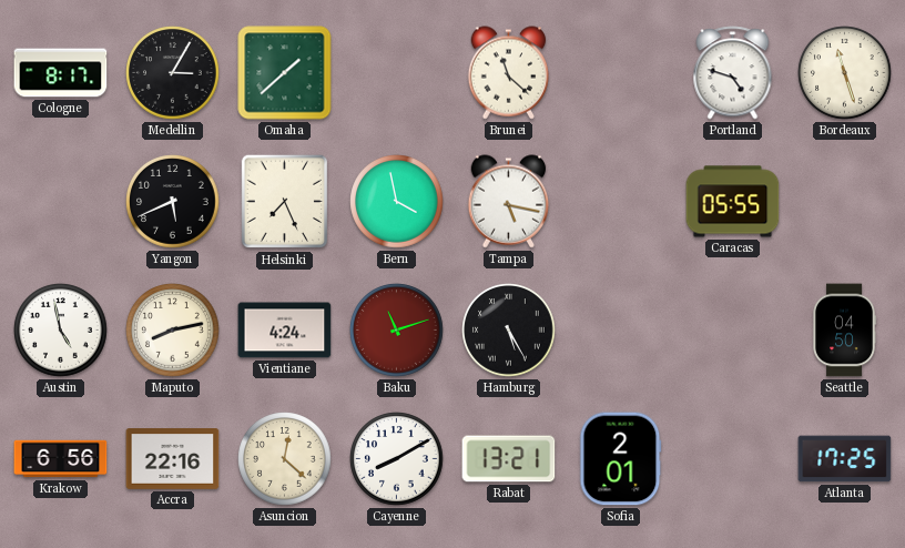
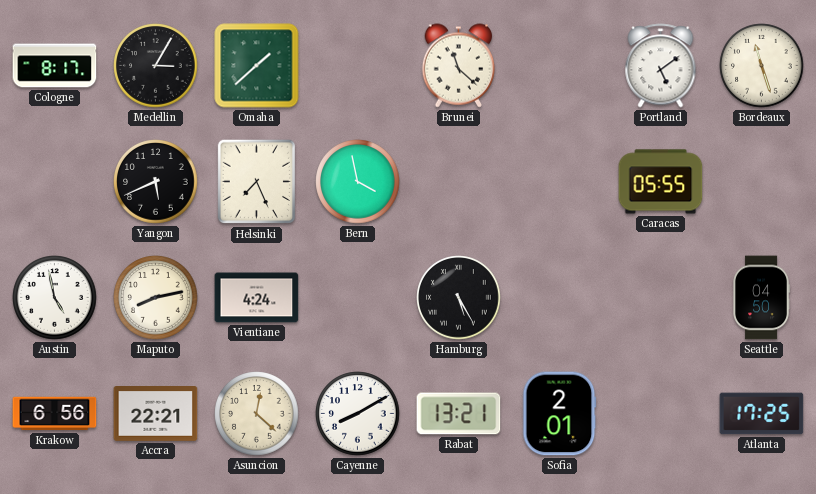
Portland: 4:48 -> 5:09
Tampa: 5:17 -> none
Baku: 11:12 -> none
Accra: 22:16 -> 22:21
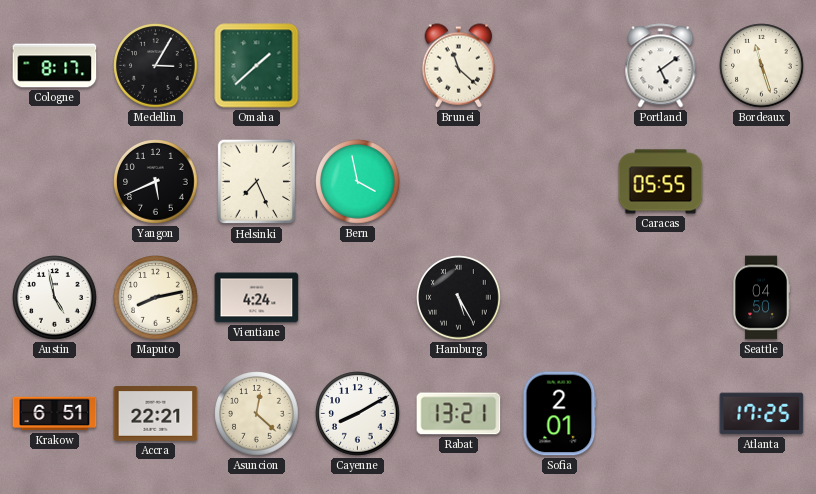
Krakow: 6:56 -> 6:51
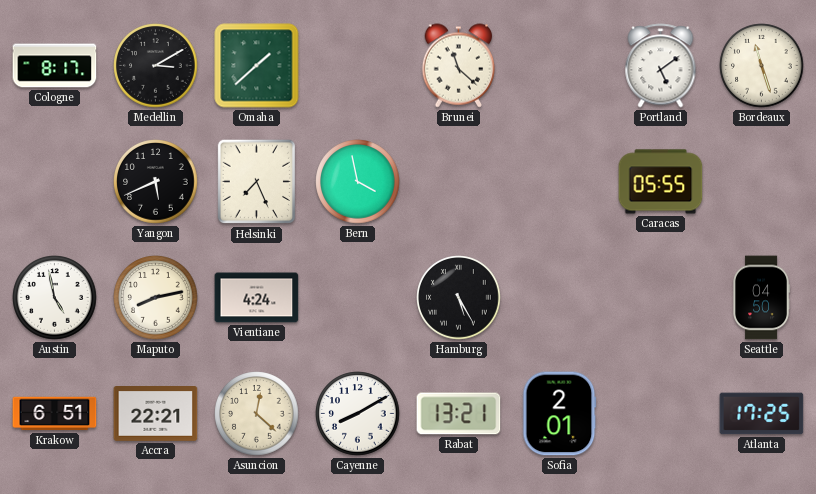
Medellin: 3:05 -> 3:10
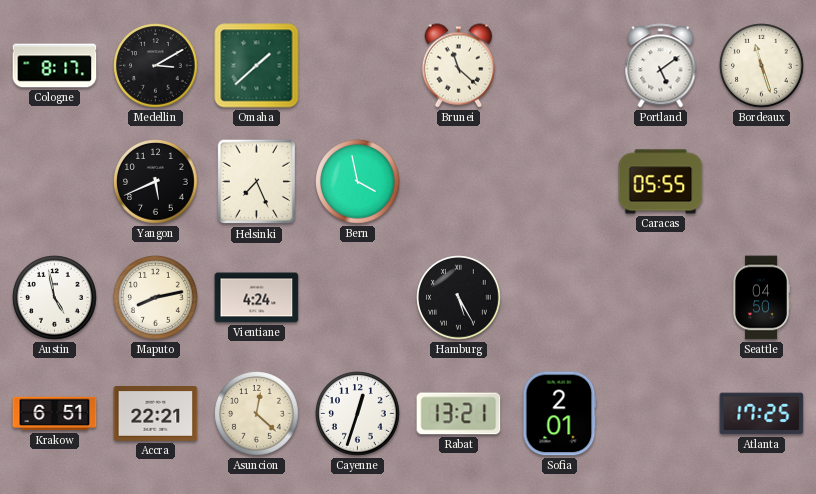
Cayenne: 8:10 -> 12:33
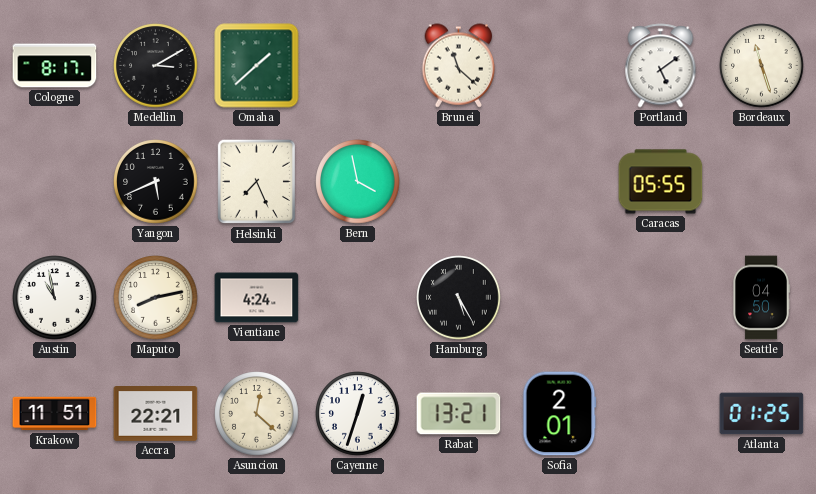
Austin: 4:58 -> 10:58
Krakow: 6:51 -> 11:51
Atlanta: 17:25 -> 01:25
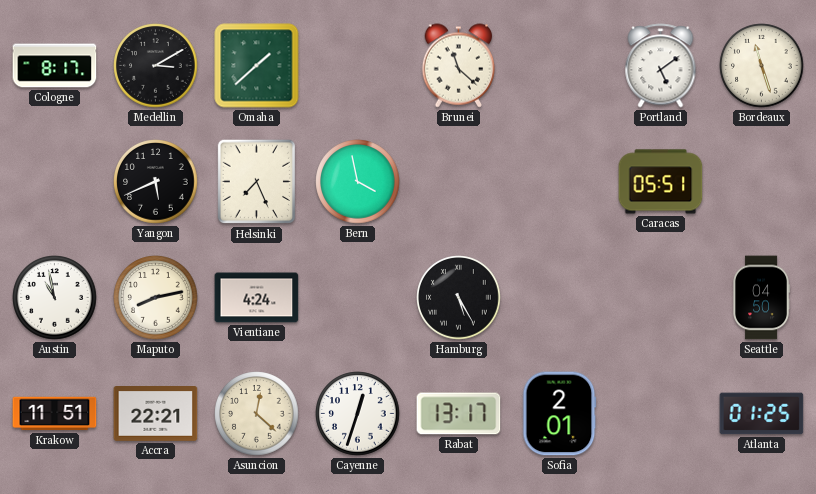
Caracas: 05:55 -> 05:51
Rabat: 13:21 -> 13:17
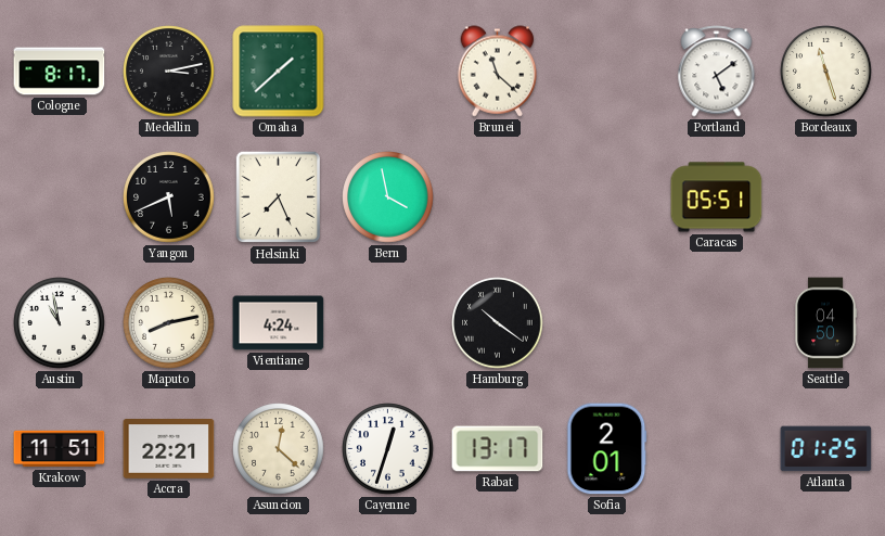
Medellin: 3:10 -> 3:13
Hamburg: 5:25 -> 10:21
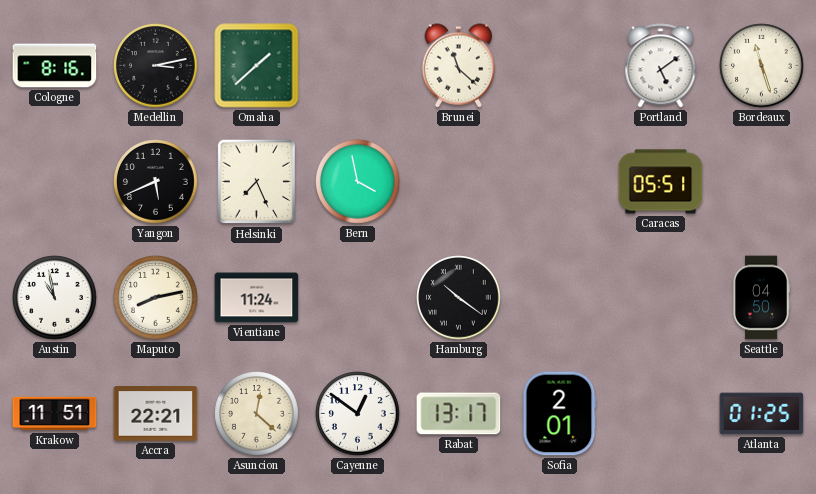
Cologne: 8:17 -> 8:16
Vientiane: 4:24 -> 11:24
Cayenne: 12:33 -> 12:51
